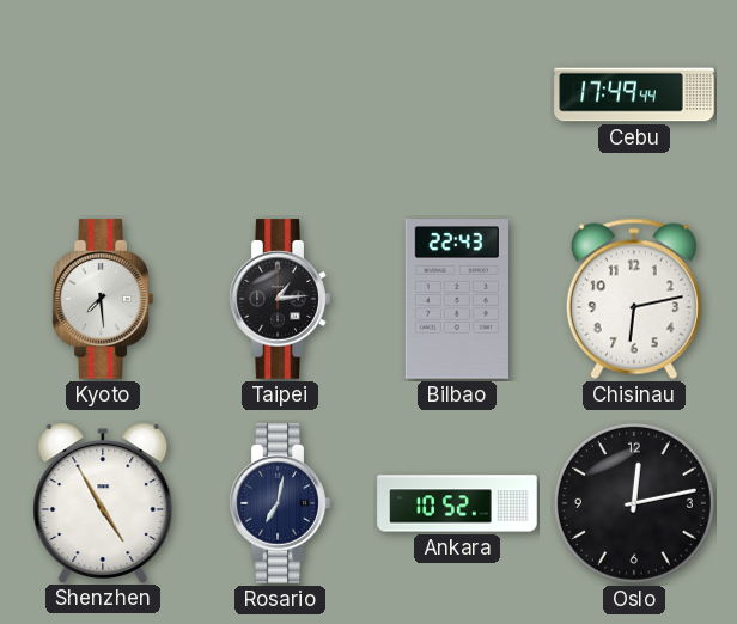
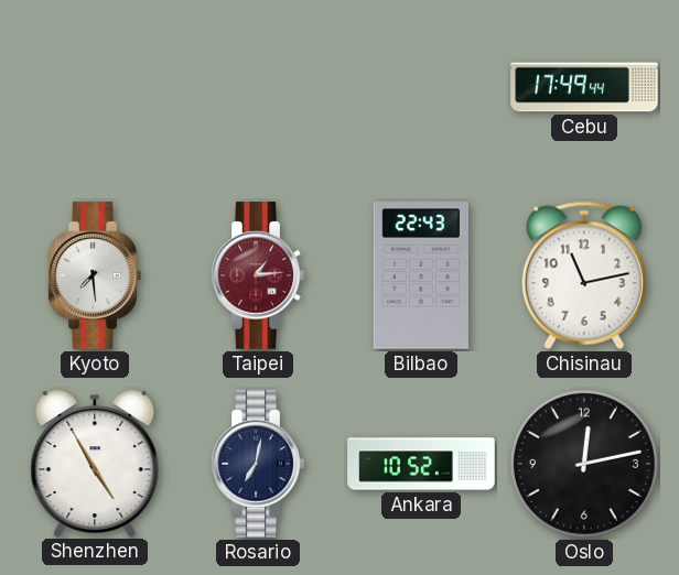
Taipei dial: black -> burgundy
Chisinau: 6:13 -> 11:13
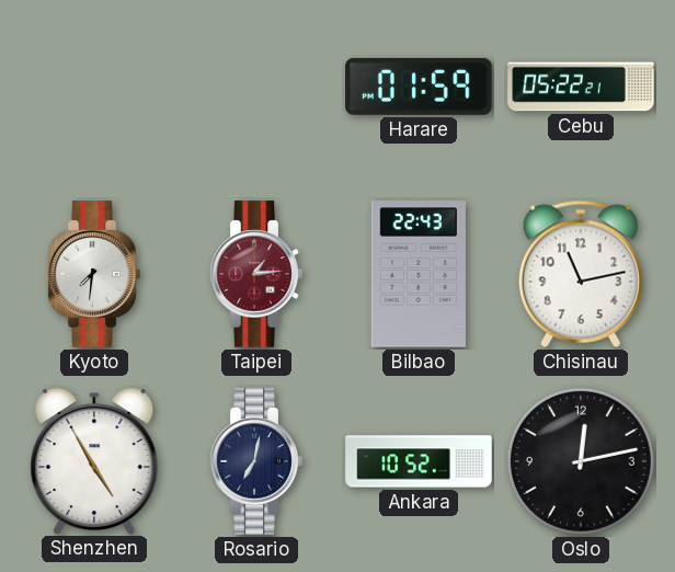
Harare: none -> 01:59
Cebu: 17:49 -> 05:22
Kyoto: 7:29 -> 7:31
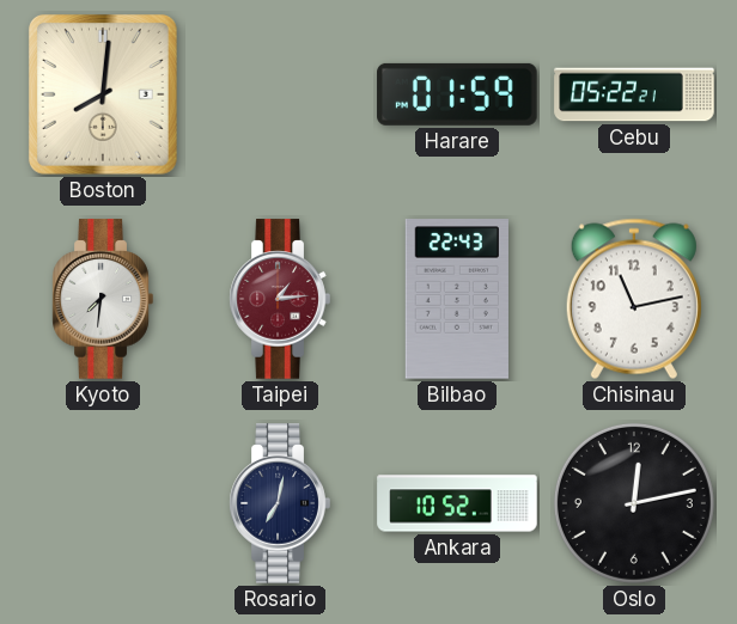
Boston: none -> 8:01
Shenzhen: 4:55 -> none
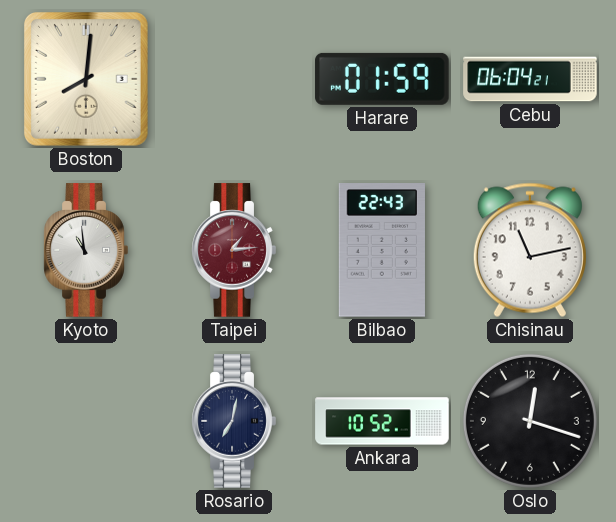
Cebu: 05:22 -> 06:04
Kyoto: 7:31 -> 10:59
Oslo: 12:13 -> 12:18
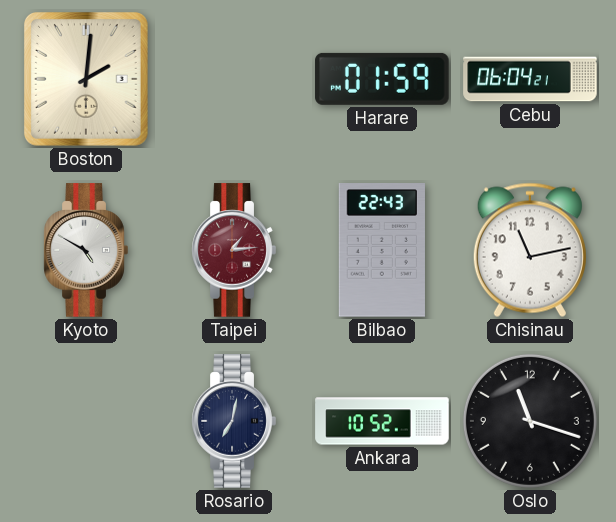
Boston: 8:01 -> 2:01
Kyoto: 10:59 -> 4:50
Oslo: 12:18 -> 11:18
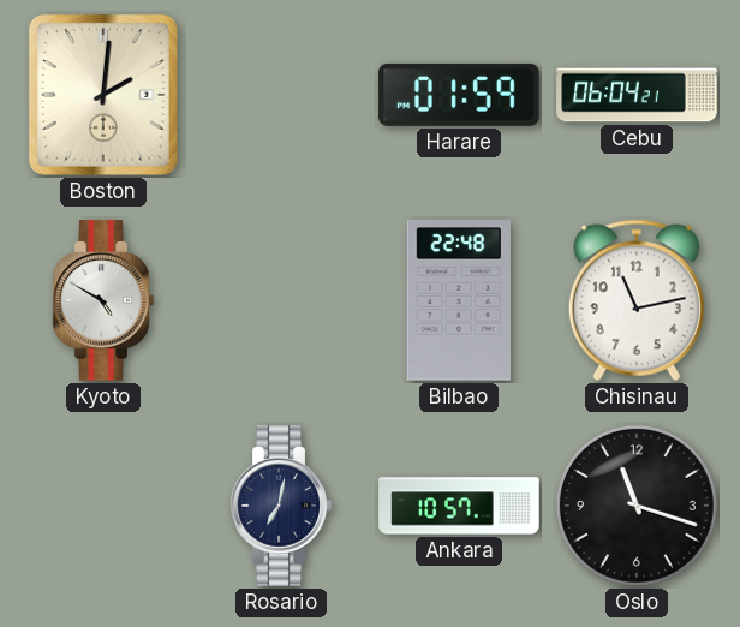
Taipei: 1:14 -> none
Bilbao: 22:43 -> 22:48
Ankara: 10:52 -> 10:57
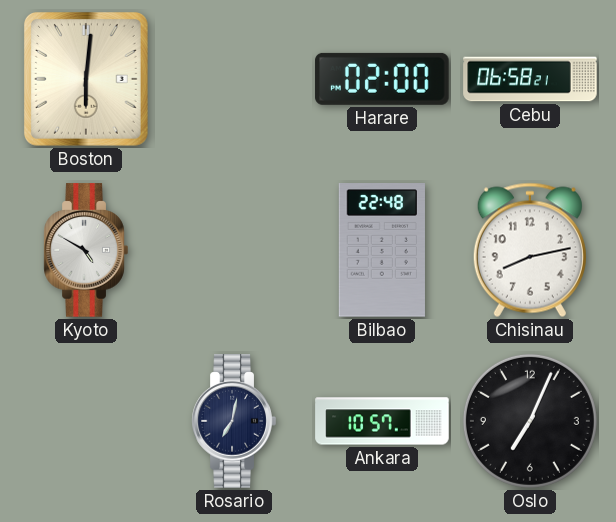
Boston: 2:01 -> 6:01
Harare: 01:59 -> 02:00
Cebu: 06:04 -> 06:58
Chisinau: 11:13 -> 8:13
Oslo: 11:18 -> 7:04
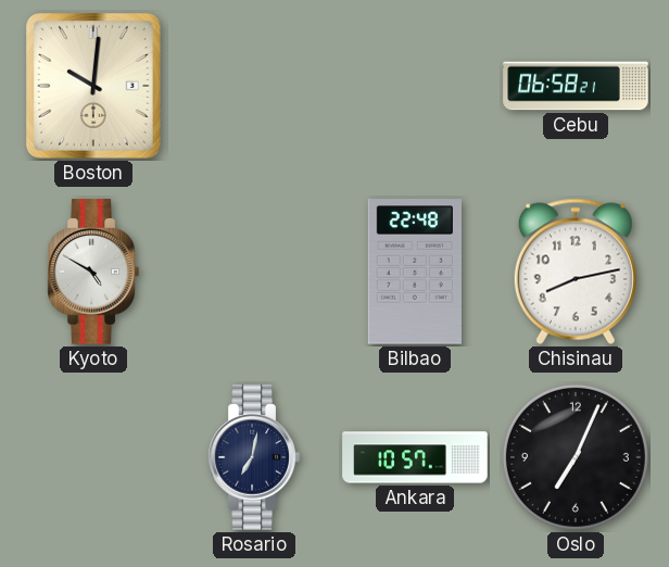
Boston: 6:01 -> 10:01
Harare: 02:00 -> none
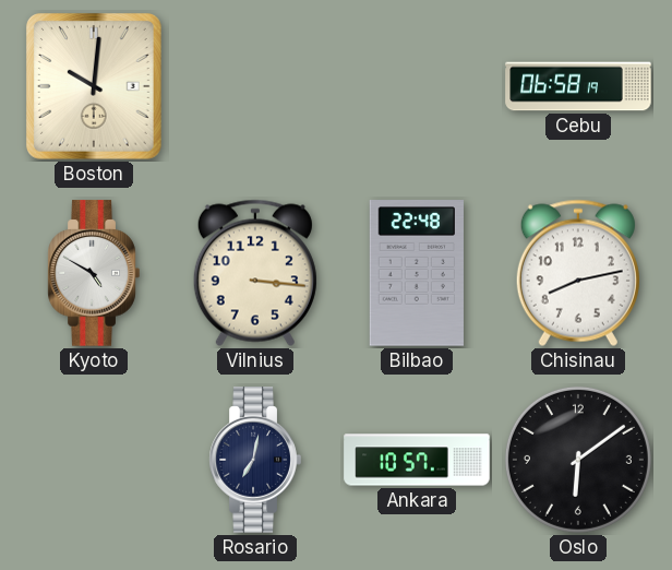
Cebu: 06:58:21 -> 06:58:19
Vilnius: none -> 3:16
Oslo: 7:04 -> 6:09
